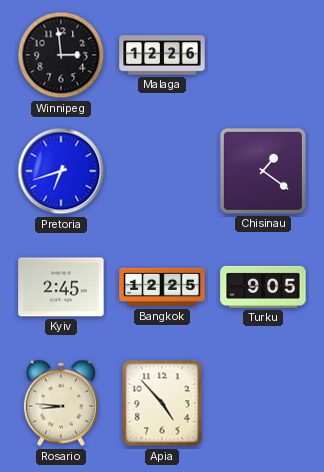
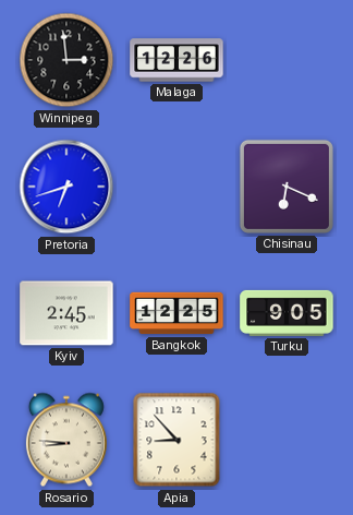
Chisinau: 1:21 -> 6:19
Apia: 4:53 -> 8:53
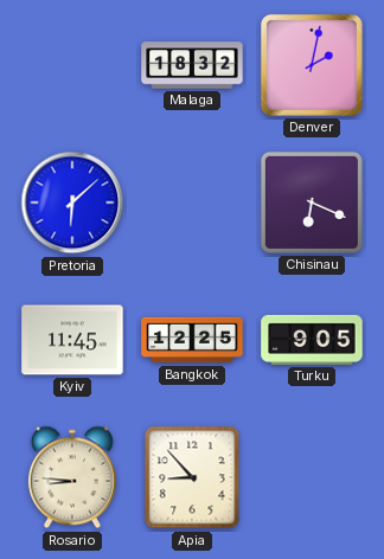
Winnipeg: 2:59 -> none
Malaga: 12:26 -> 18:32
Denver: none -> 2:02
Pretoria: 6:42 -> 6:08
Kyiv: 2:45 -> 11:45
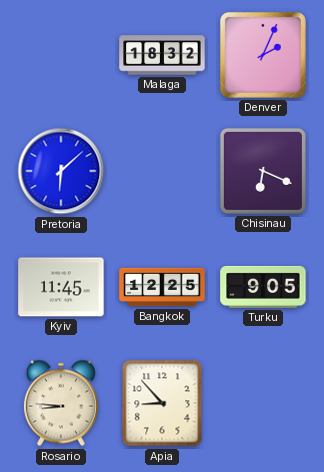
Denver: 2:02 -> 2:04
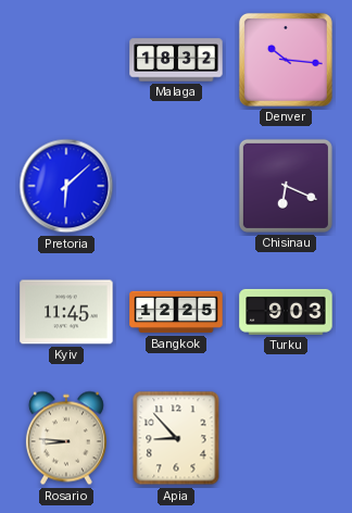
Denver: 2:04 -> 10:16
Turku: 9:05 -> 9:03
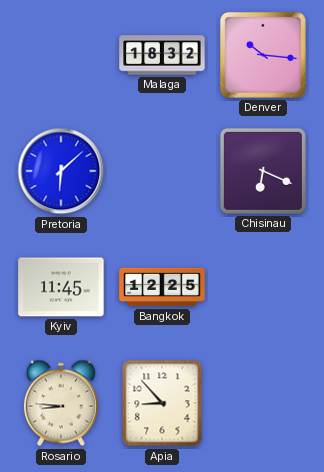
Turku: 9:03 -> none
